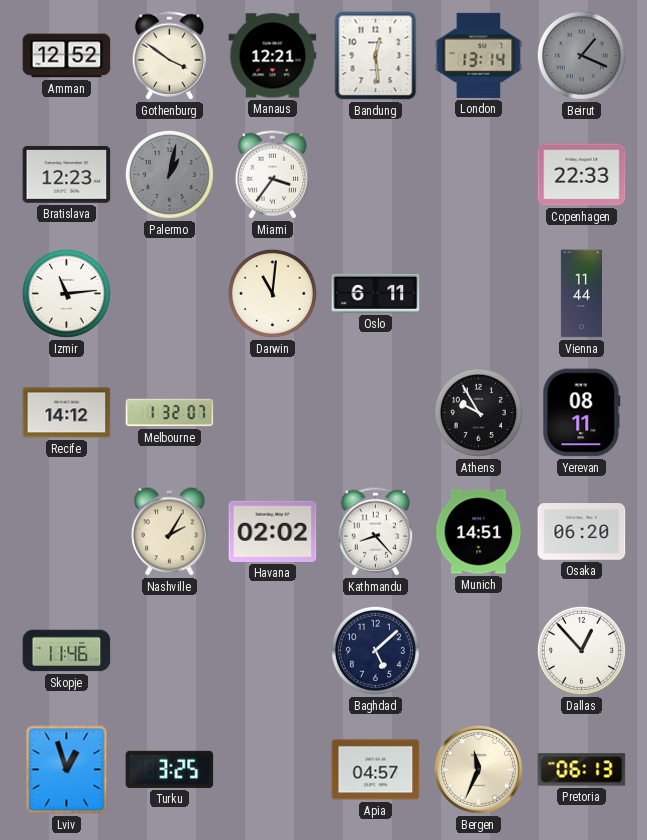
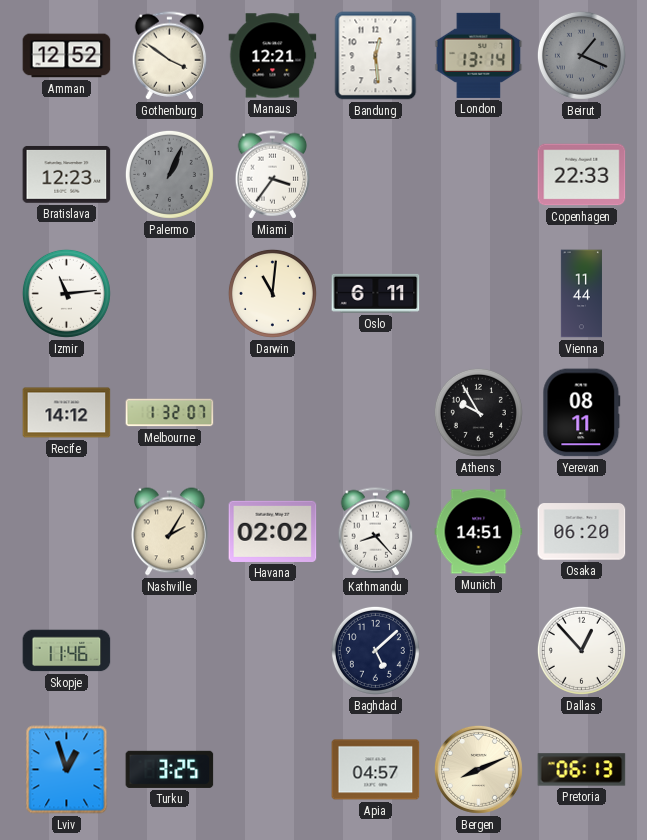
Palermo: 1:02 -> 1:04
Bergen: 11:34 -> 8:11
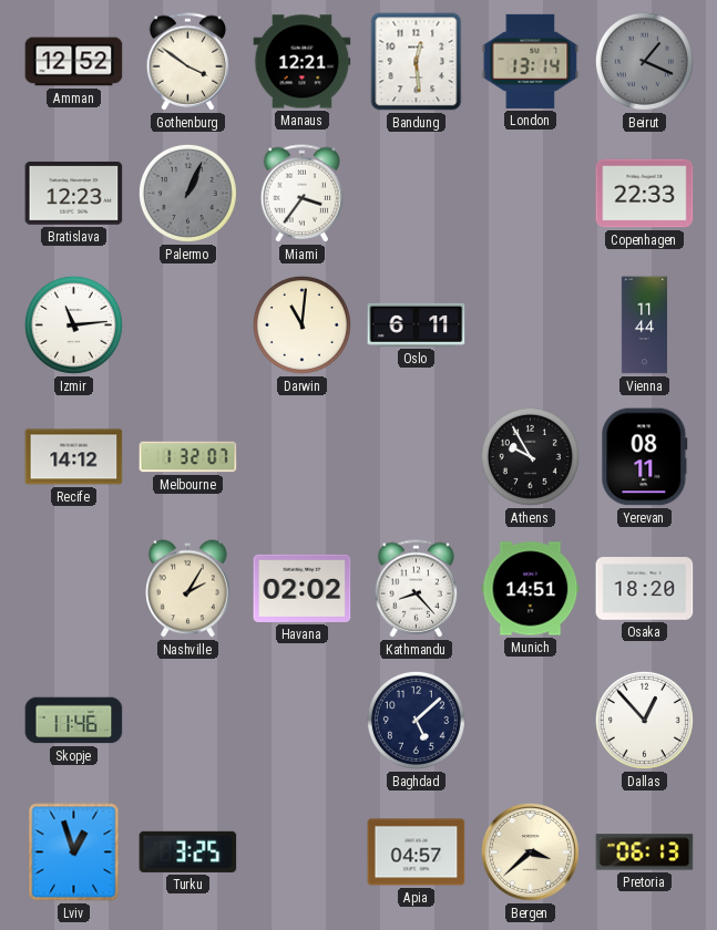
Osaka: 06:20 -> 18:20
Bergen: 8:11 -> 3:38
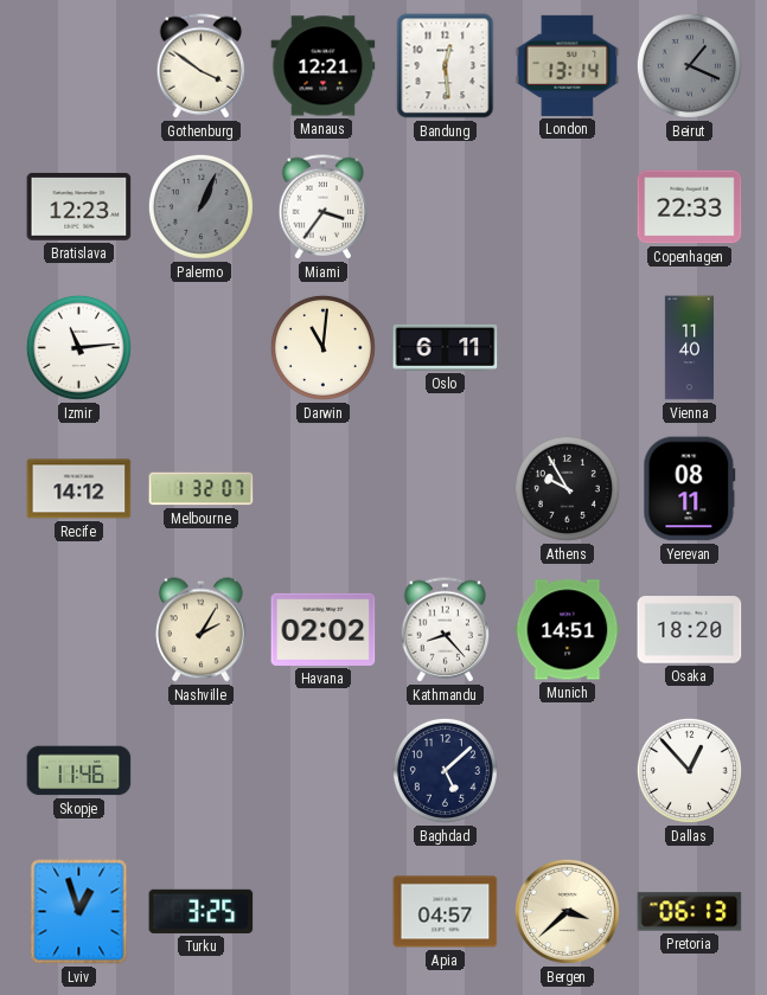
Amman: 12:52 -> none
Vienna: 11:44 -> 11:40
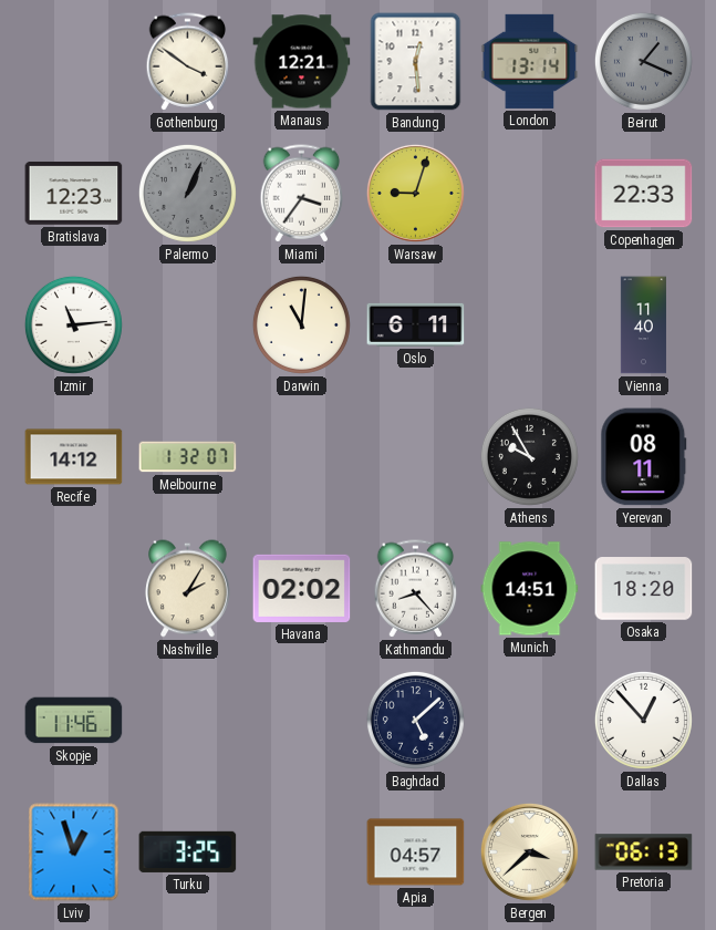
Warsaw: none -> 9:03
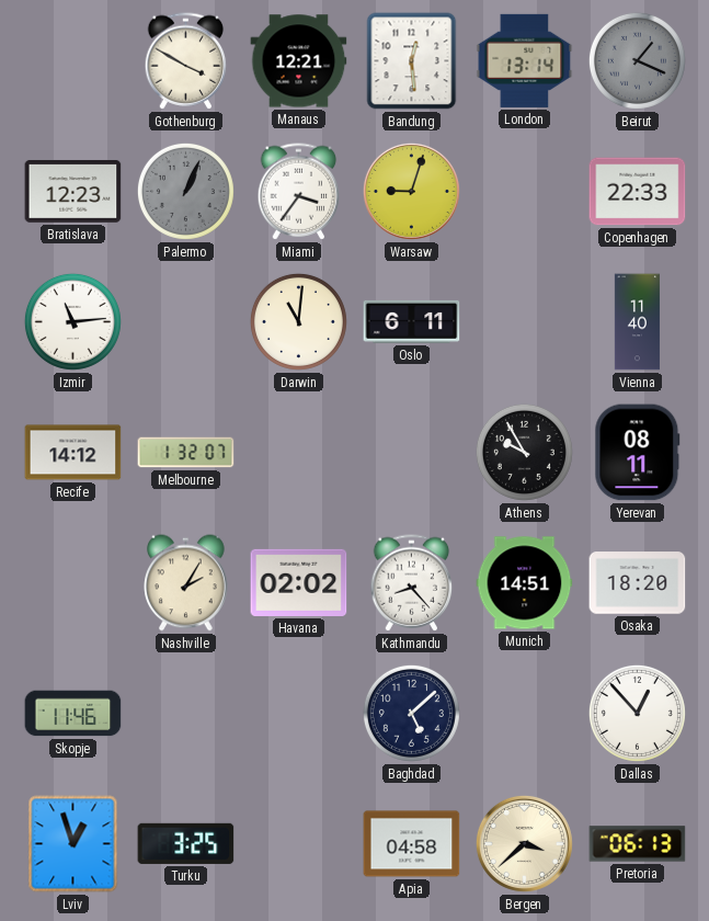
Gothenburg: 3:51 -> 3:50
Apia: 04:57 -> 04:58
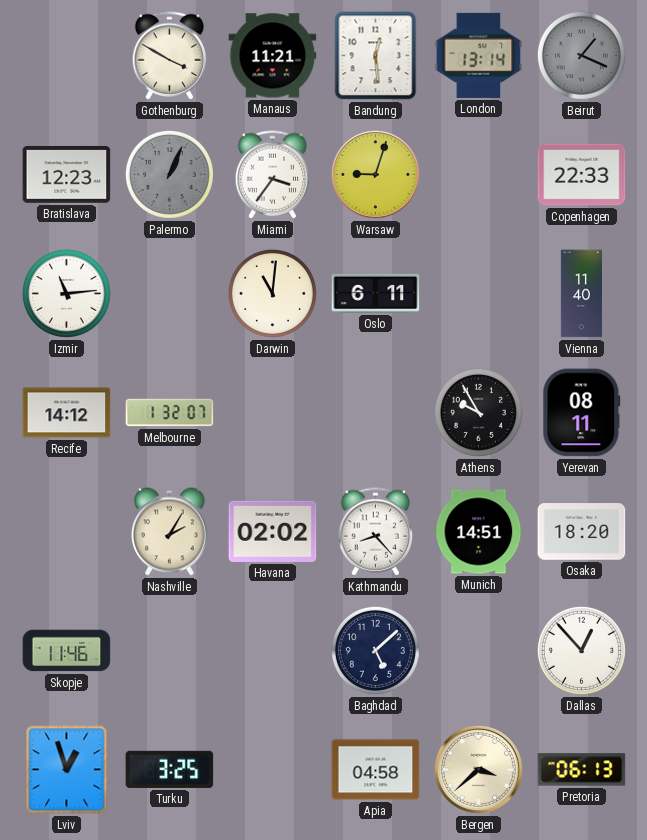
Manaus: 12:21 -> 11:21
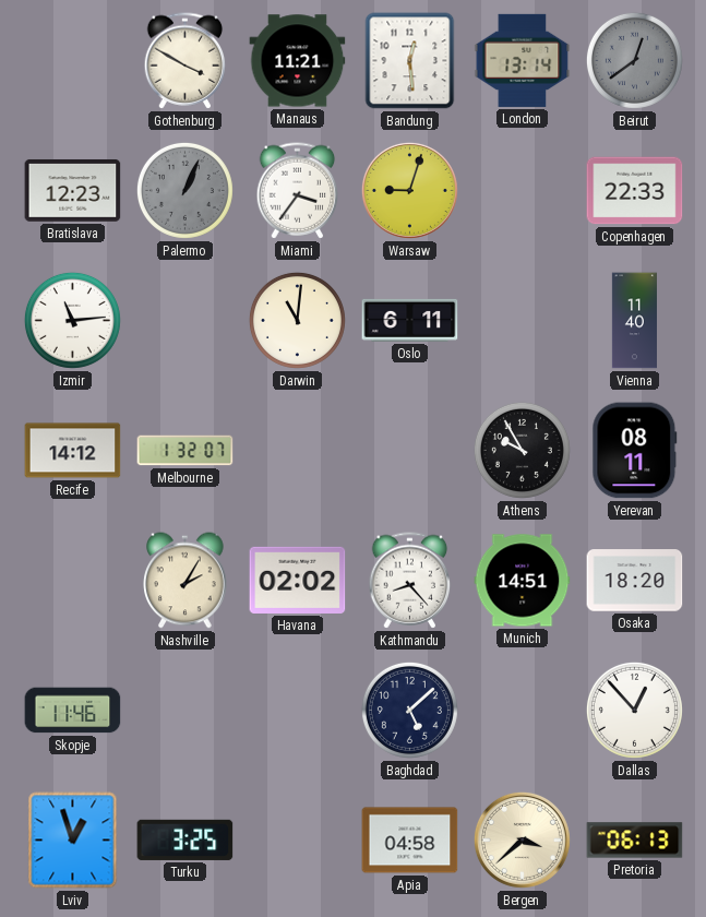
Beirut: 1:19 -> 12:39
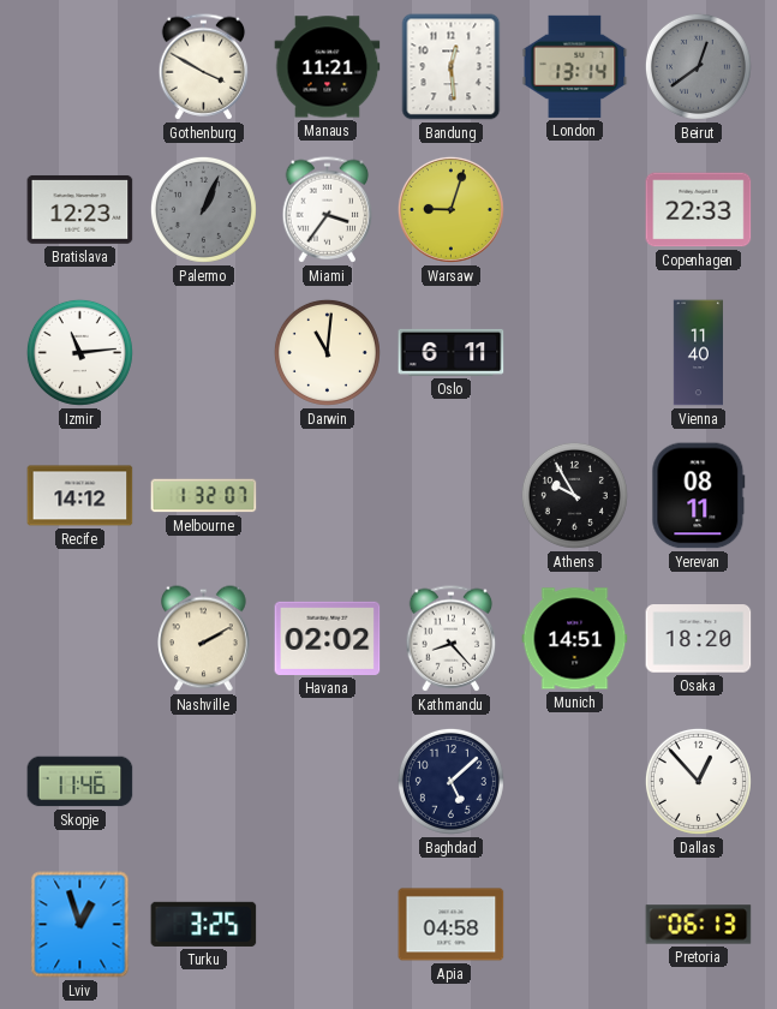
Nashville: 2:05 -> 2:10
Bergen: 3:38 -> none
